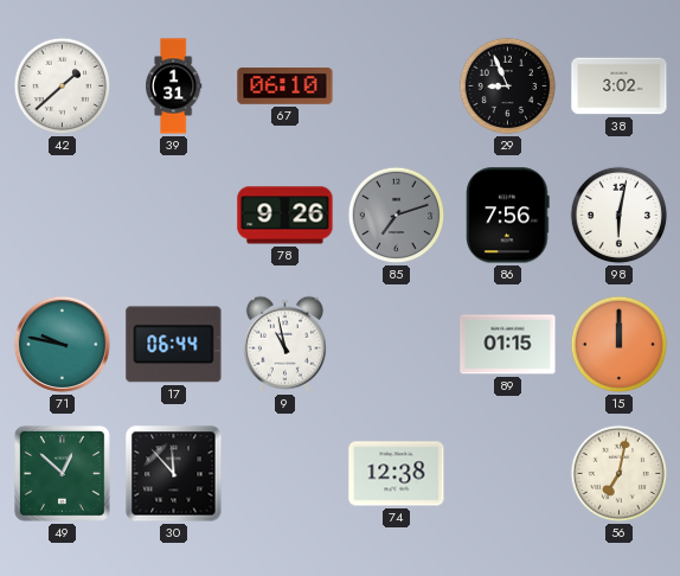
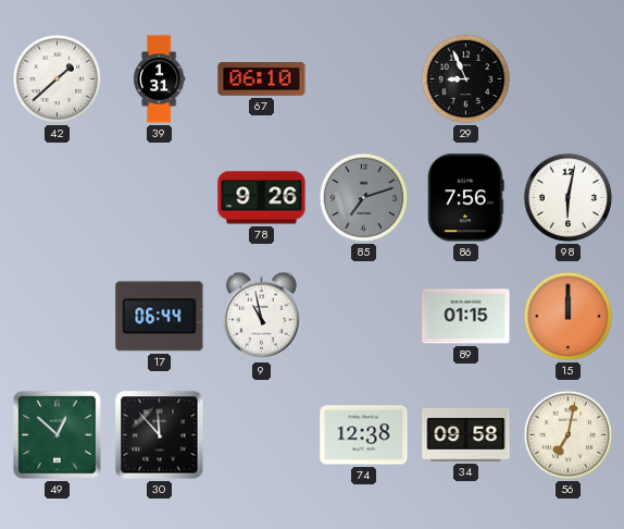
38: 3:02 -> none
71: 9:47 -> none
34: none -> 09:58
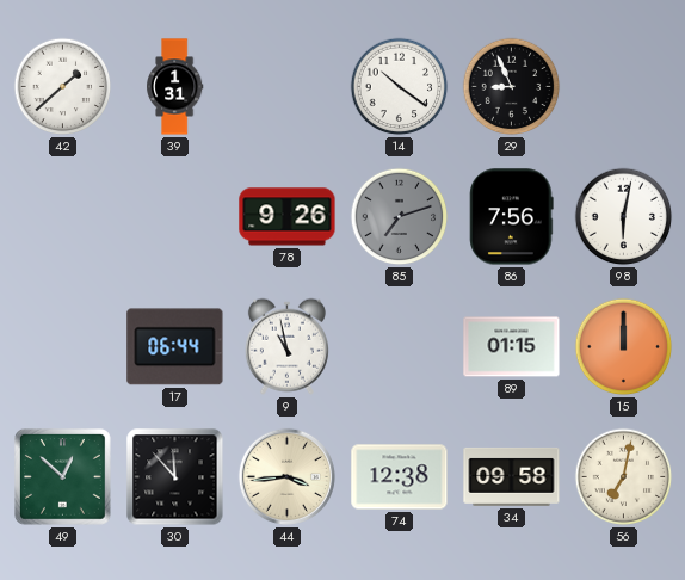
67: 06:10 -> none
14: none -> 10:21
44: none -> 3:44
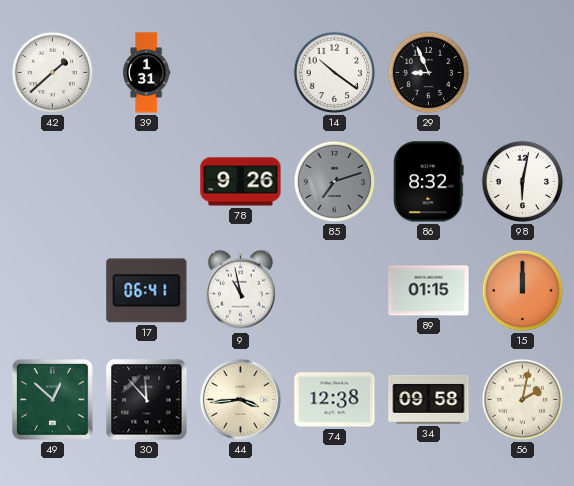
86: 7:56 -> 8:32
17: 06:44 -> 06:41
56: 7:02 -> 2:02
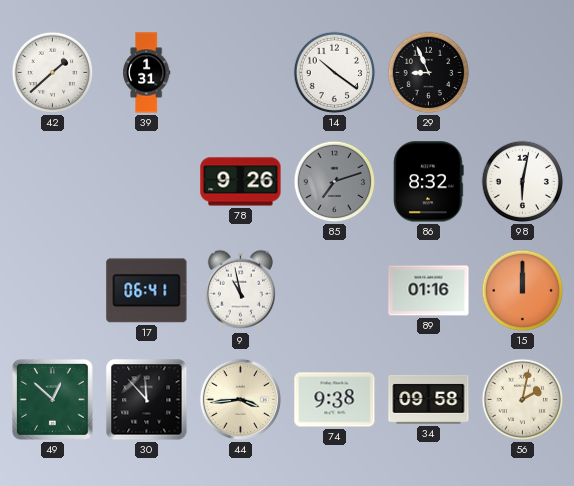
89: 01:15 -> 01:16
74: 12:38 -> 9:38
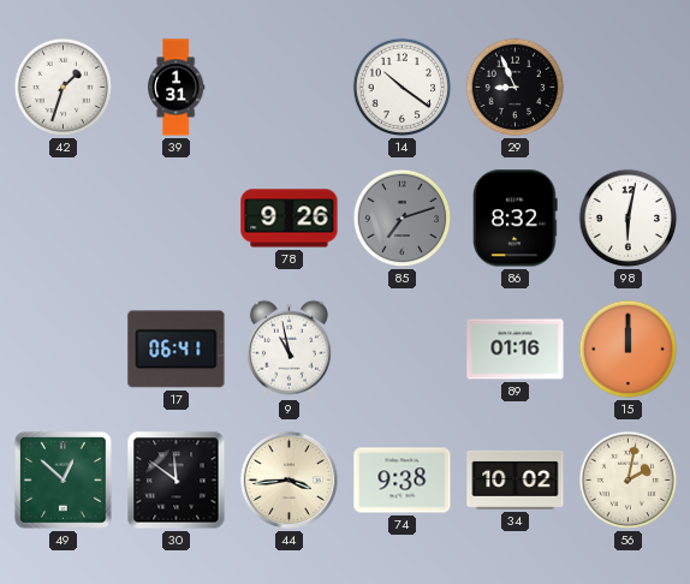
42: 1:38 -> 1:33
30: 11:53 -> 11:51
34: 09:58 -> 10:02
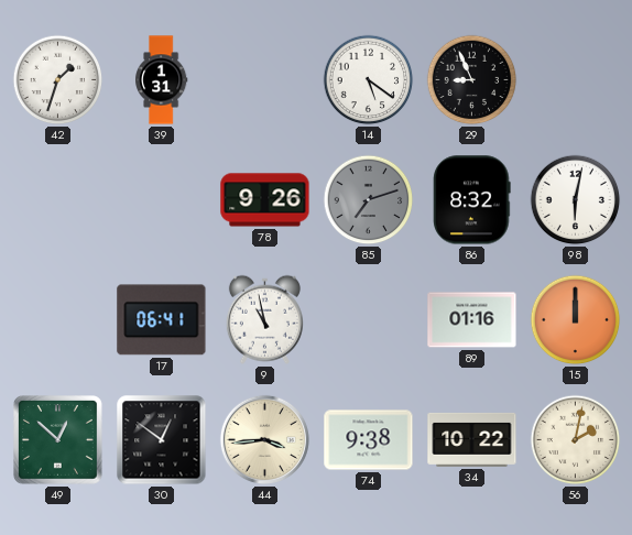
14: 10:21 -> 5:21
30: 11:51 -> 12:51
34: 10:02 -> 10:22
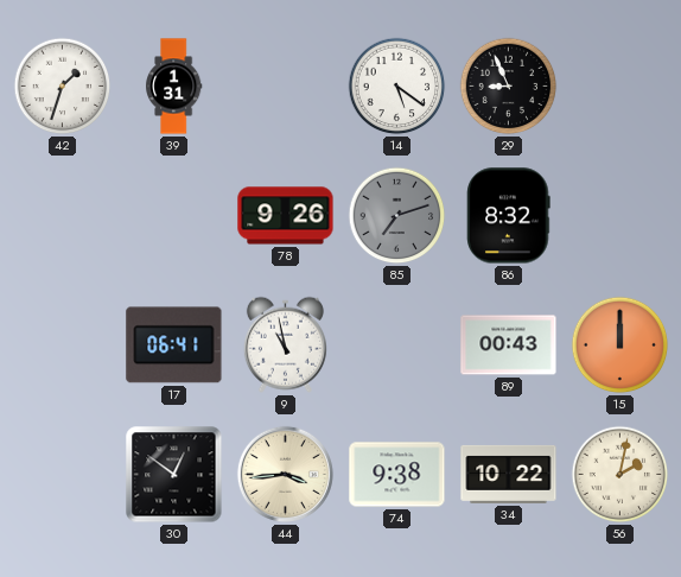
98: 6:02 -> none
89: 01:16 -> 00:43
49: 12:52 -> none
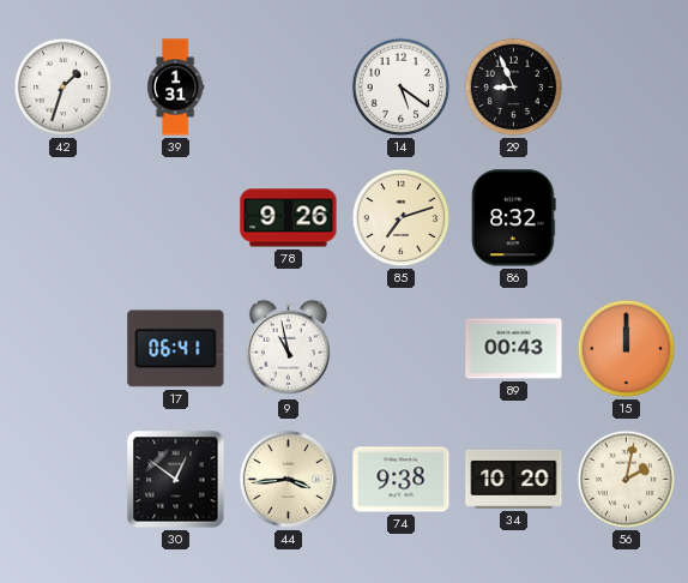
85 dial: grey -> cream
34: 10:22 -> 10:20
